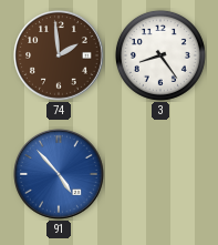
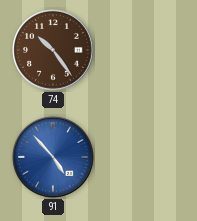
74: 1:59 -> 10:24
3: 8:24 -> none
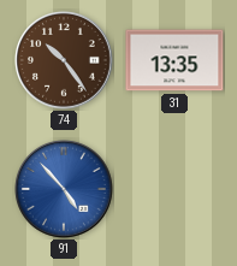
31: none -> 13:35
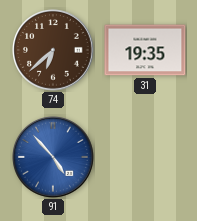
74: 10:24 -> 6:38
31: 13:35 -> 19:35
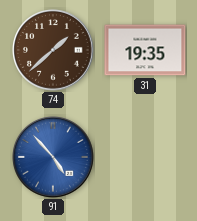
74: 6:38 -> 1:38
